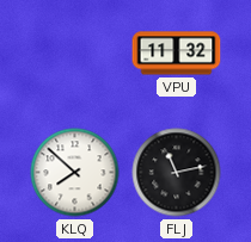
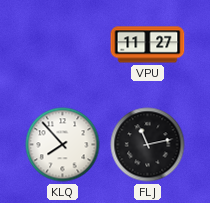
VPU: 11:32 -> 11:27
KLQ: 7:52 -> 7:53
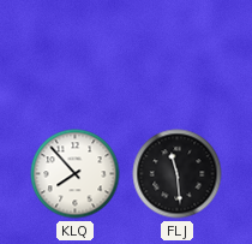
VPU: 11:27 -> none
FLJ: 11:13 -> 11:29
